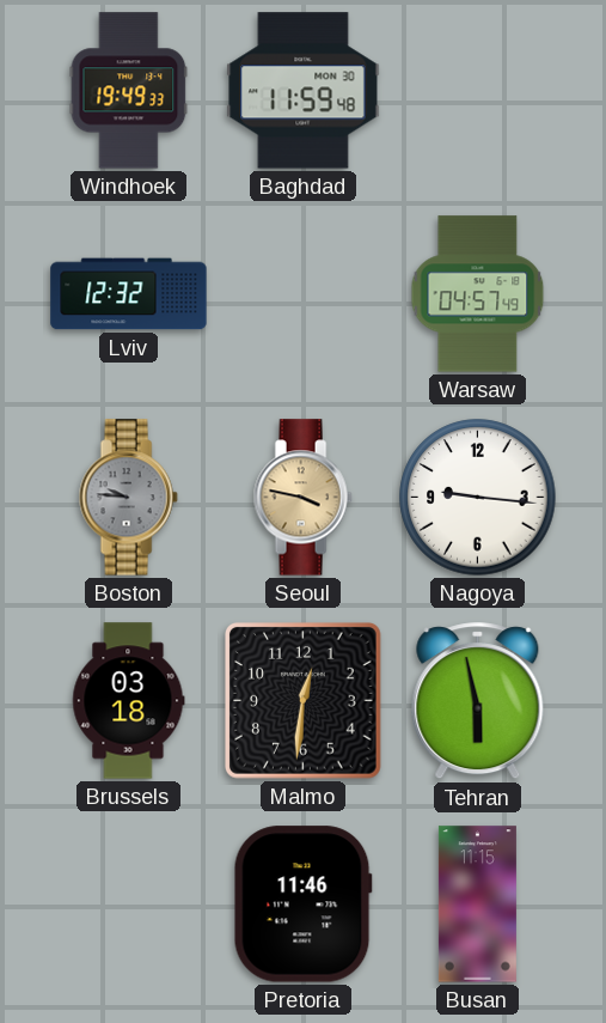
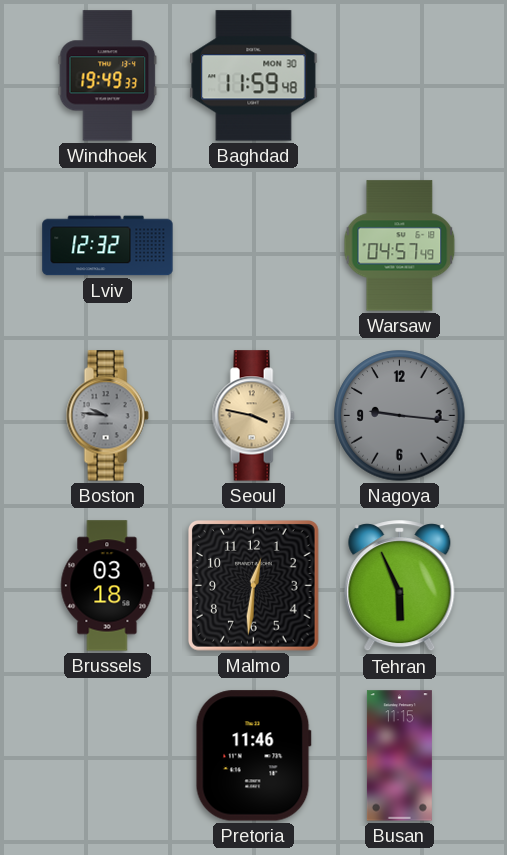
Nagoya dial: white -> grey
Tehran: 5:58 -> 5:56
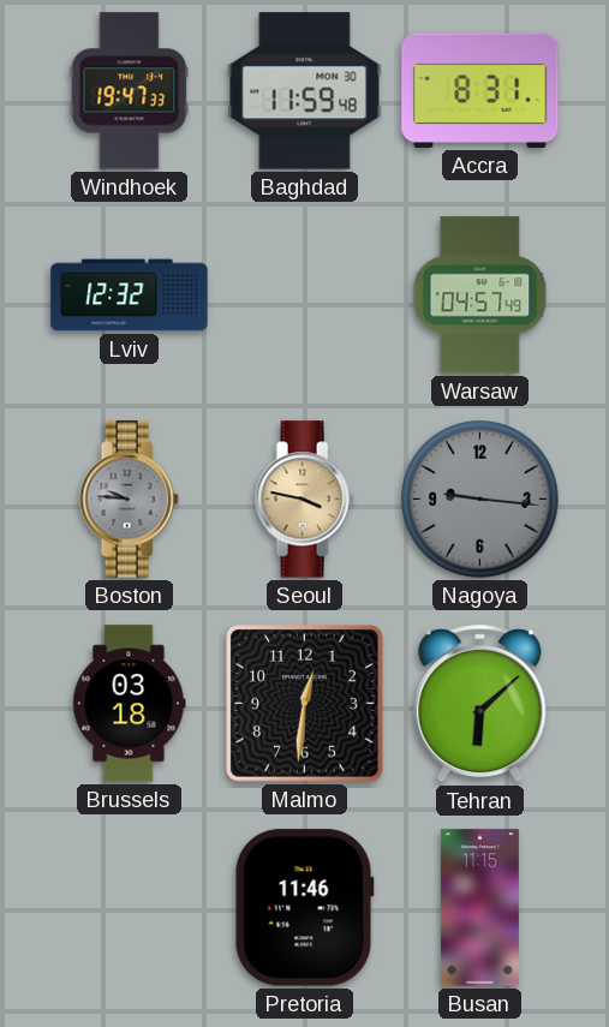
Windhoek: 19:49 -> 19:47
Accra: none -> 8:31
Tehran: 5:56 -> 6:08
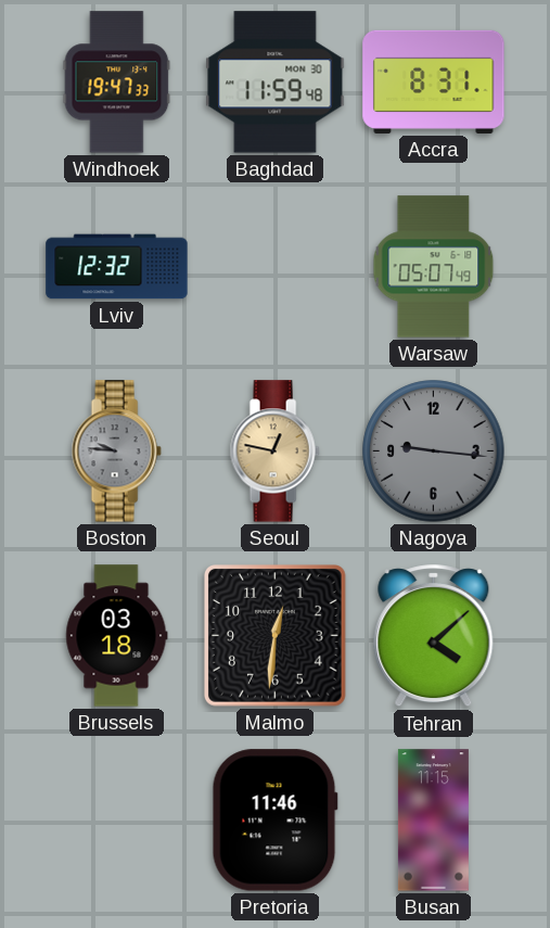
Warsaw: 04:57 -> 05:07
Seoul: 3:47 -> 12:47
Tehran: 6:08 -> 4:08
